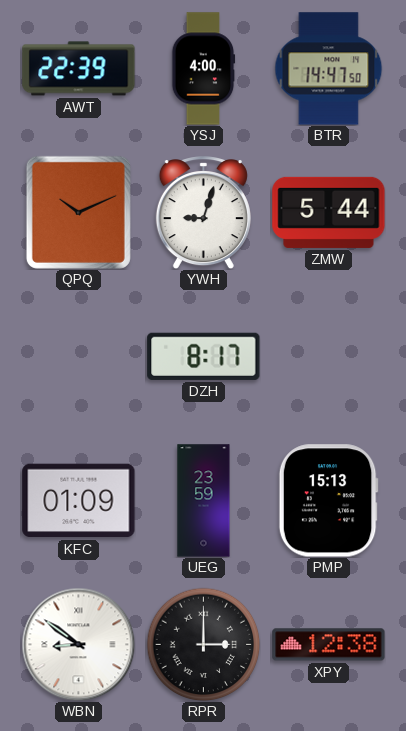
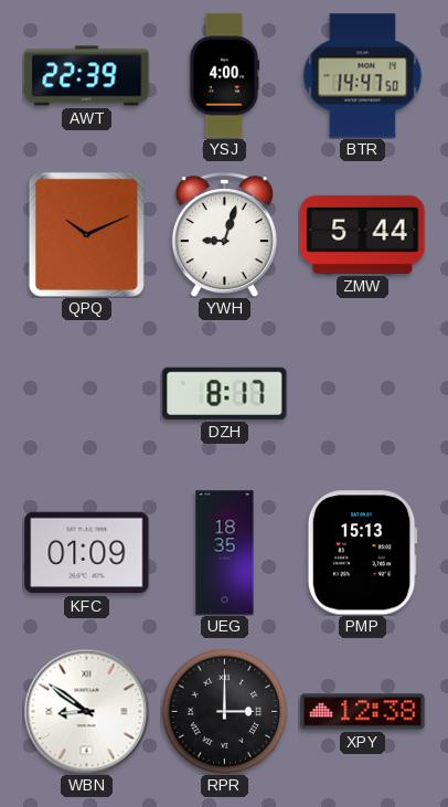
UEG: 23:59 -> 18:35
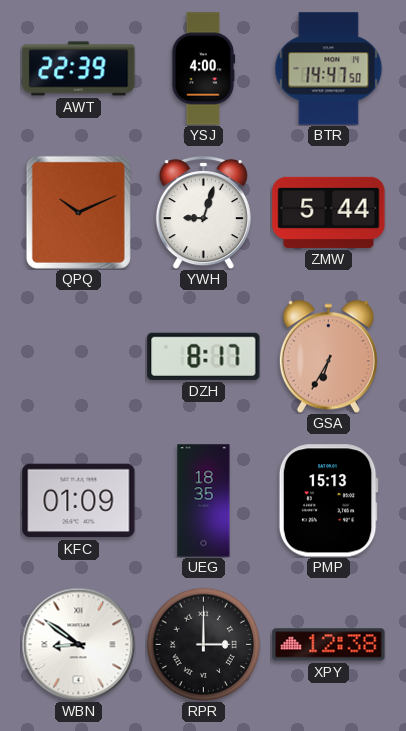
GSA: none -> 6:35
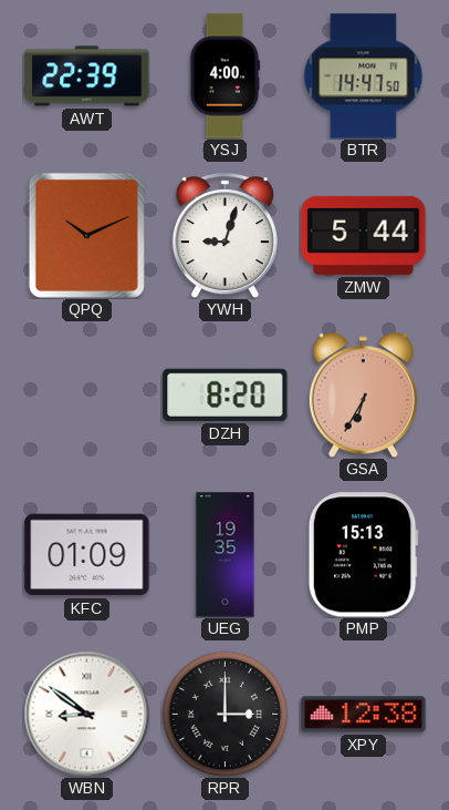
DZH: 8:17 -> 8:20
UEG: 18:35 -> 19:35
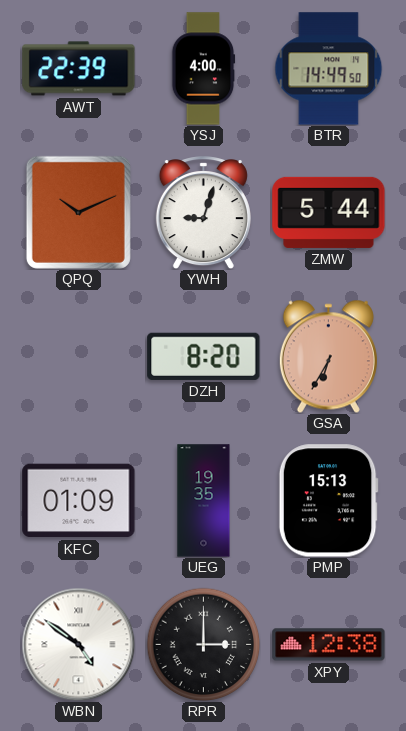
BTR: 14:47 -> 14:49
WBN: 8:51 -> 4:51
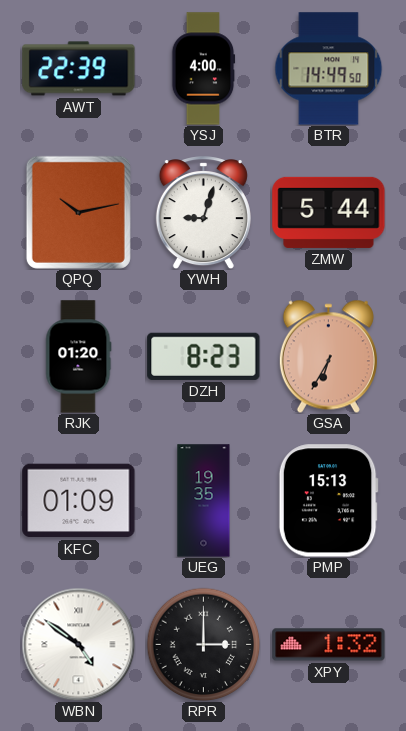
QPQ: 10:11 -> 10:13
RJK: none -> 01:20
DZH: 8:20 -> 8:23
XPY: 12:38 -> 1:32
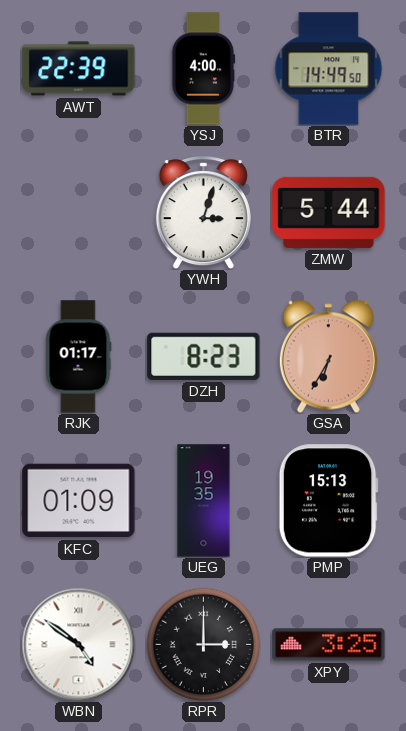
QPQ: 10:13 -> none
YWH: 9:03 -> 3:03
RJK: 01:20 -> 01:17
XPY: 1:32 -> 3:25
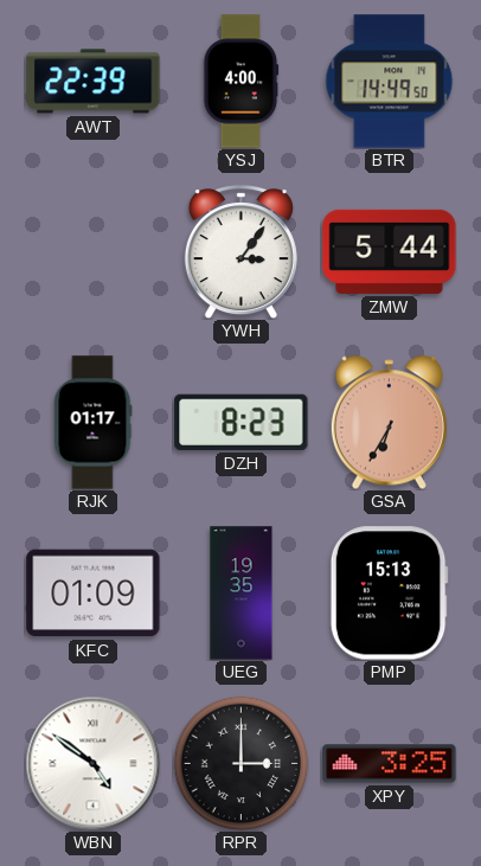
YWH: 3:03 -> 3:06
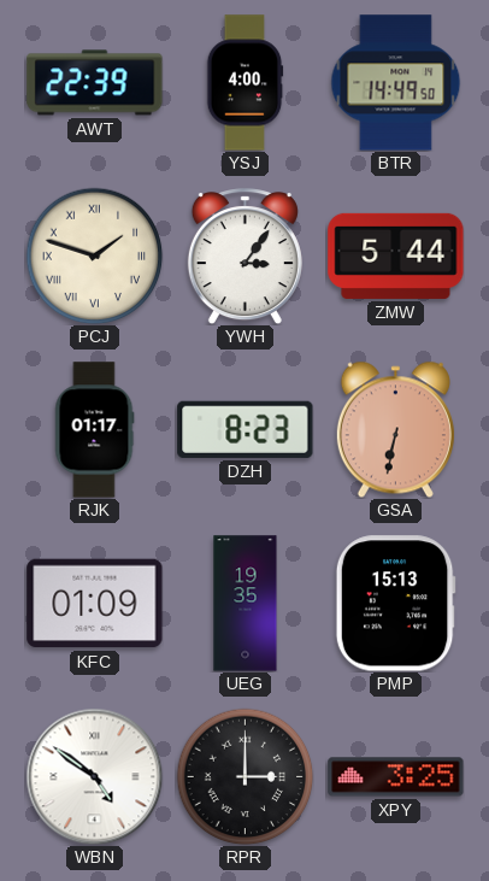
PCJ: none -> 1:48
GSA: 6:35 -> 6:32
